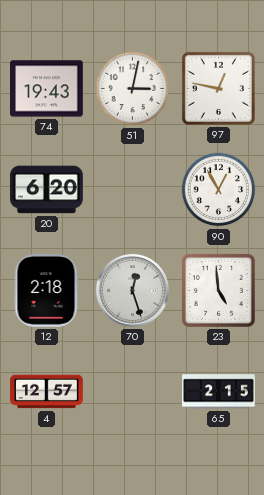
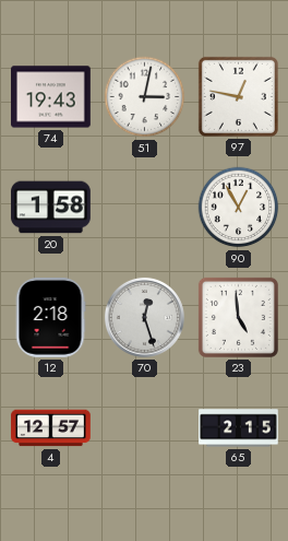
20: 6:20 -> 1:58
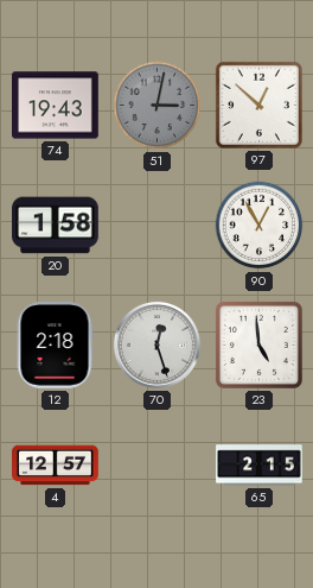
51 dial: white -> grey
97: 12:47 -> 12:52
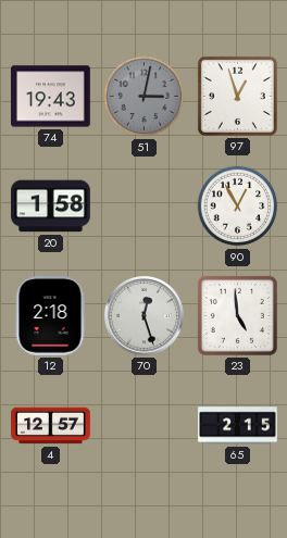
97: 12:52 -> 12:57
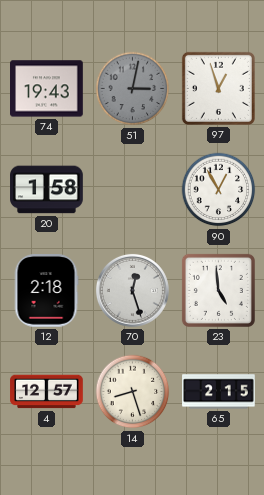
14: none -> 8:27
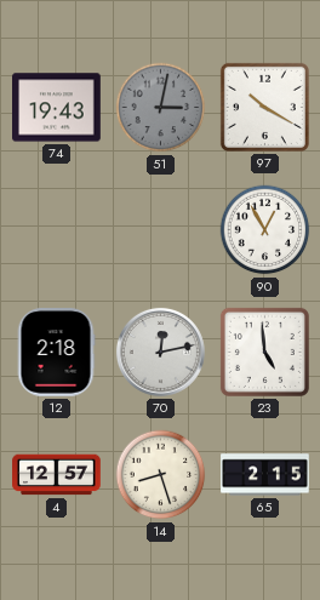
97: 12:57 -> 10:20
20: 1:58 -> none
70: 12:27 -> 12:13
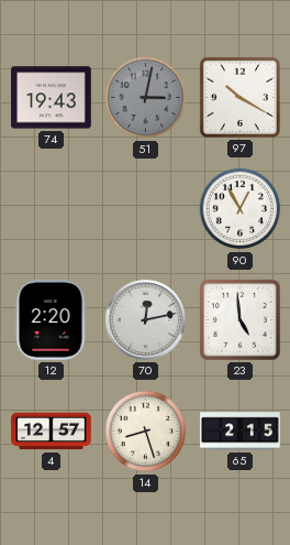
12: 2:18 -> 2:20
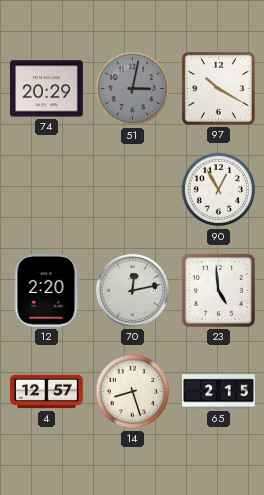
74: 19:43 -> 20:29
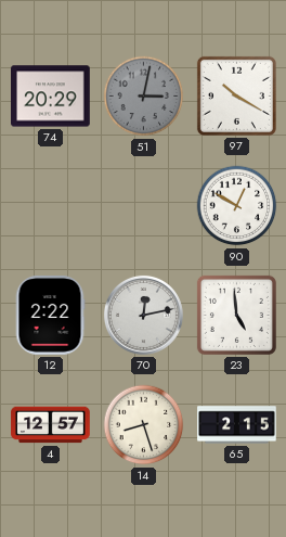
90: 12:55 -> 12:50
12: 2:20 -> 2:22
